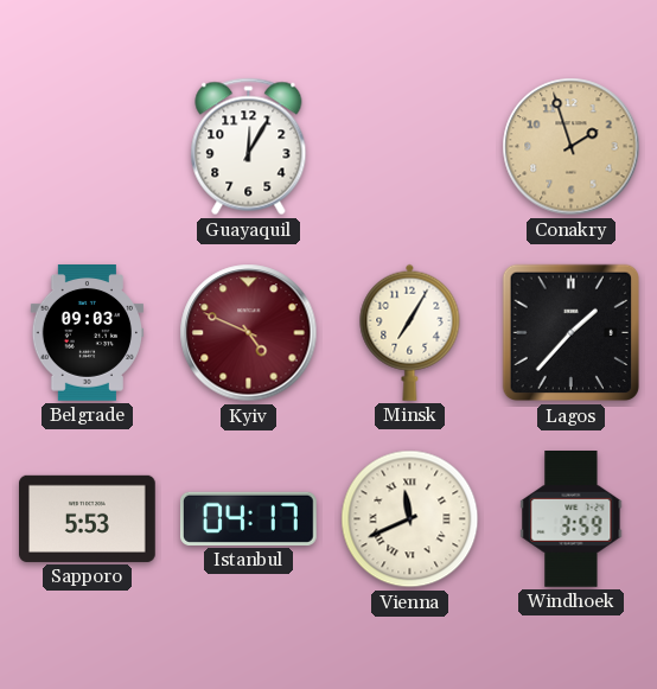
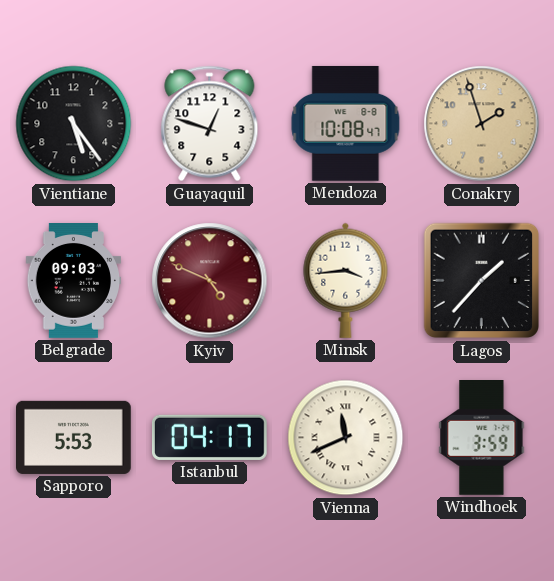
Vientiane: none -> 5:24
Guayaquil: 12:05 -> 12:48
Mendoza: none -> 10:08
Minsk: 7:05 -> 3:44
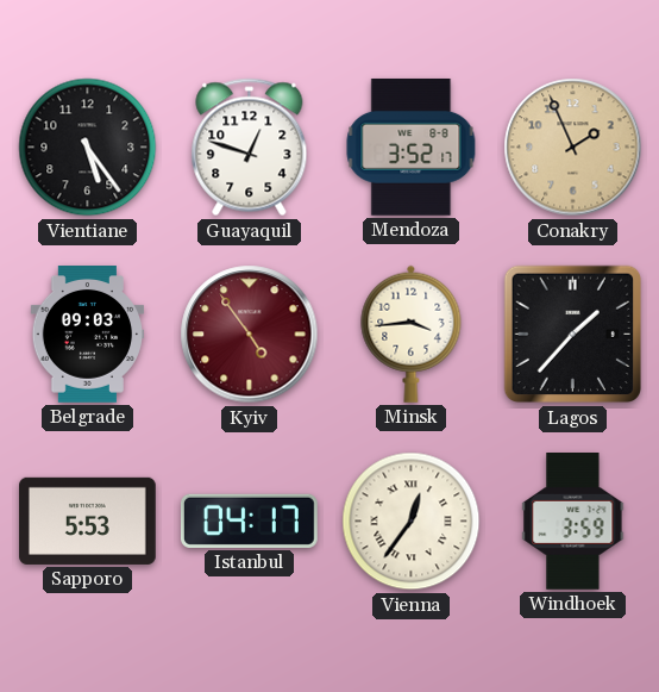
Mendoza: 10:08 -> 3:52
Conakry: 1:57 -> 1:56
Kyiv: 4:49 -> 4:54
Vienna: 11:41 -> 12:36
